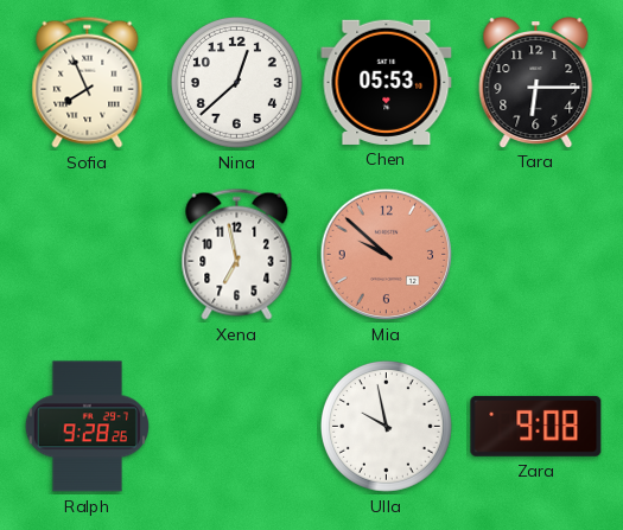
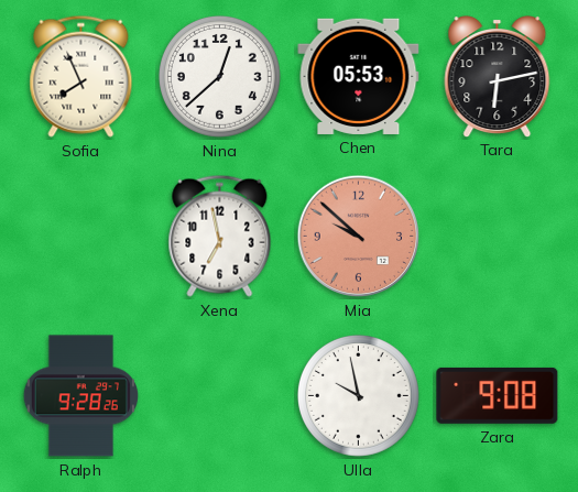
Tara: 6:15 -> 6:13
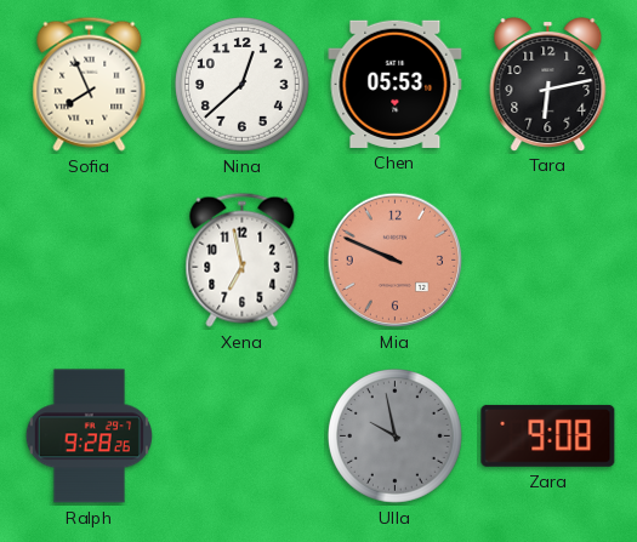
Mia: 9:52 -> 9:49
Ulla dial: white -> grey
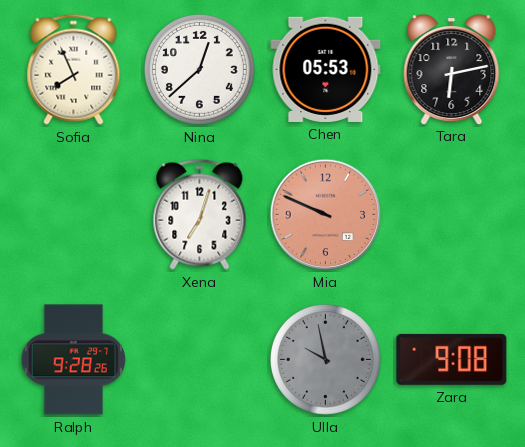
Xena: 6:58 -> 7:03
